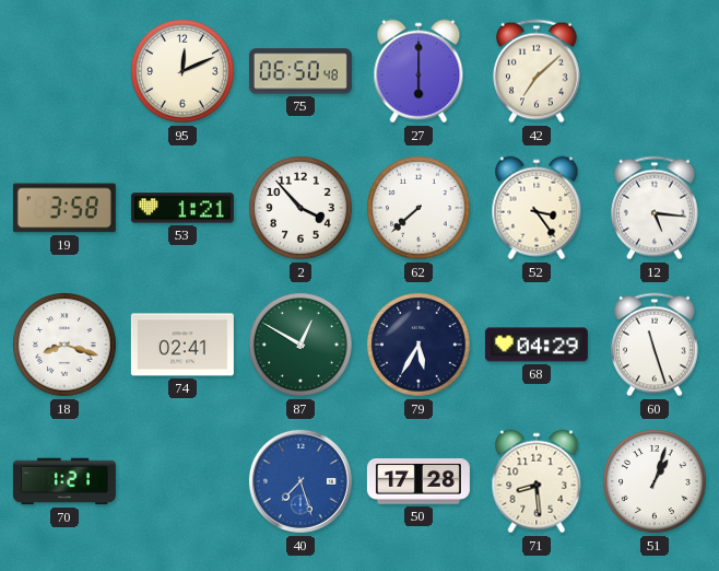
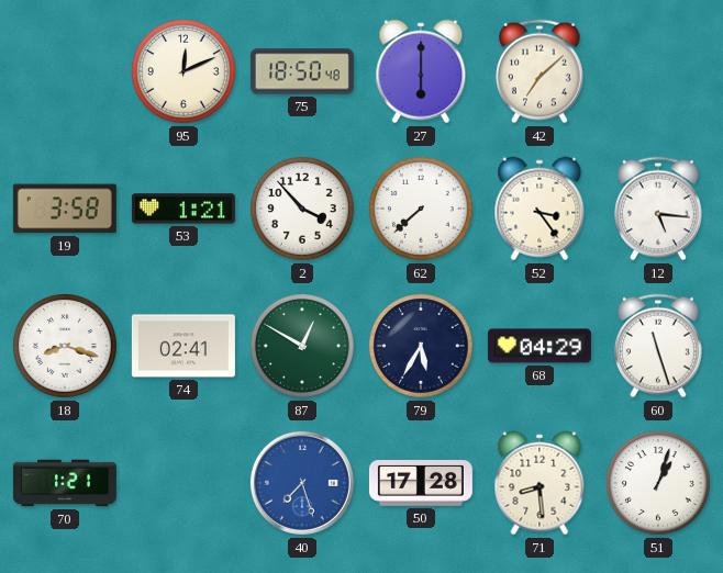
75: 06:50 -> 18:50
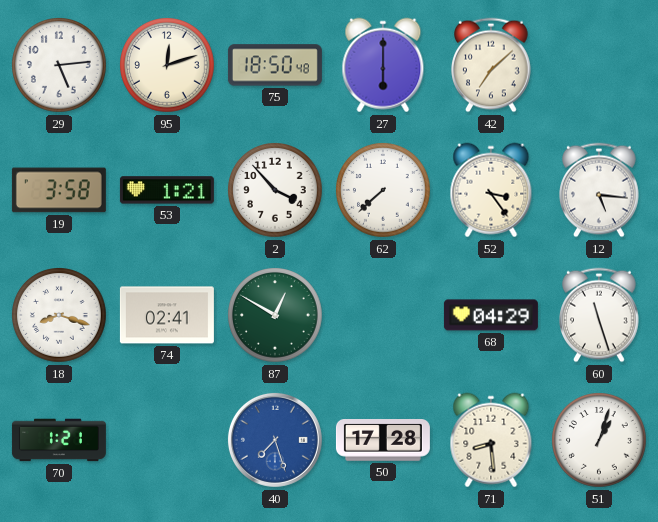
29: none -> 5:14
95: 12:11 -> 12:12
79: 5:35 -> none
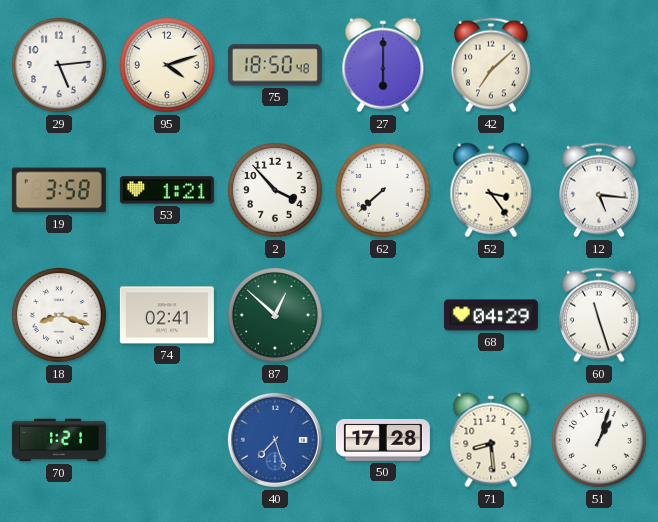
95: 12:12 -> 4:12
87: 12:50 -> 12:52
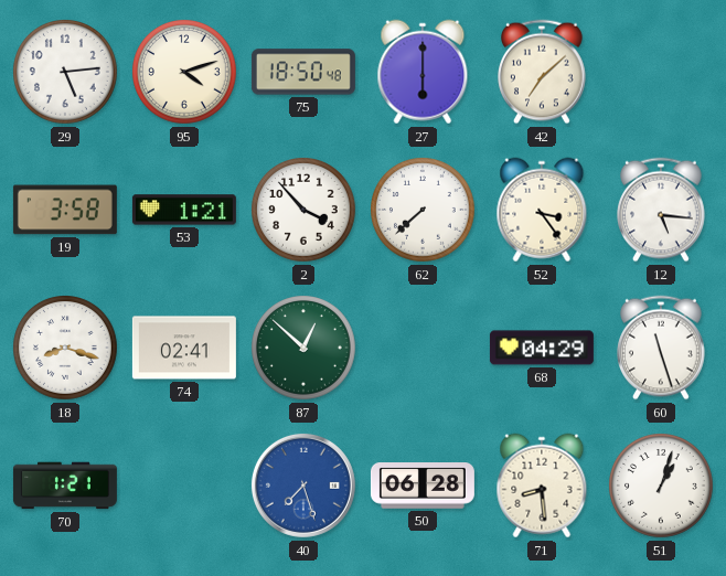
50: 17:28 -> 06:28
